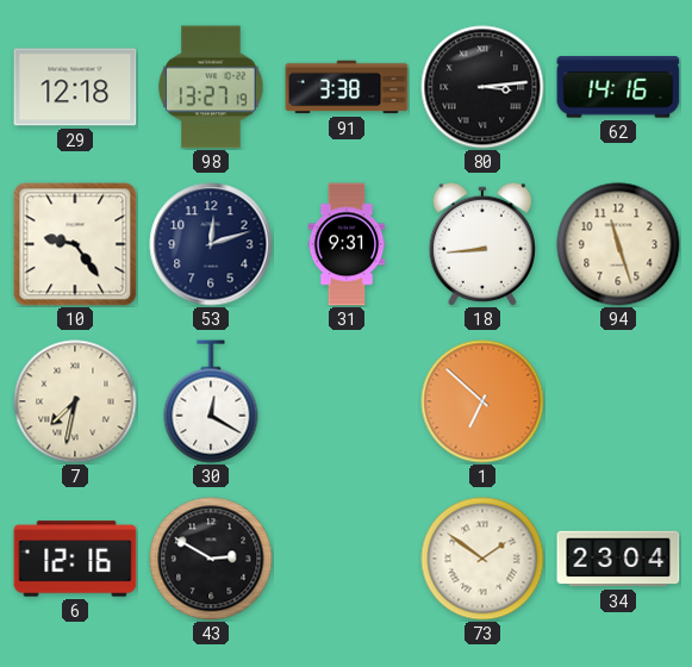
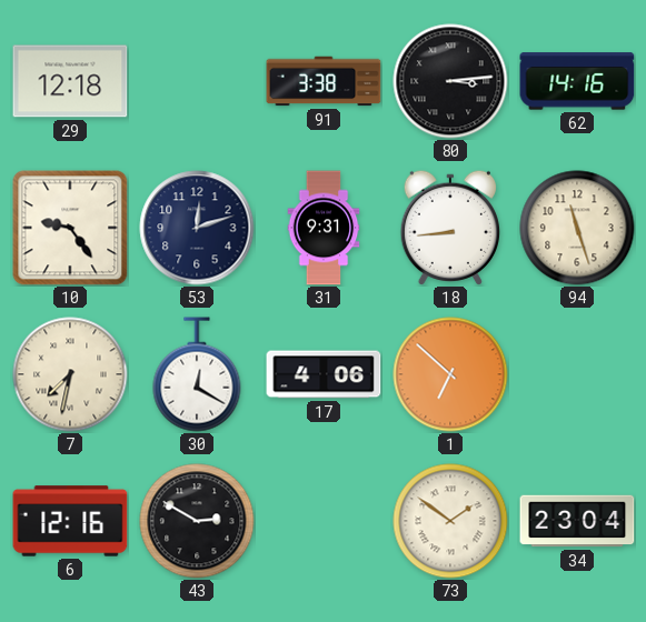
98: 13:27 -> none
17: none -> 4:06
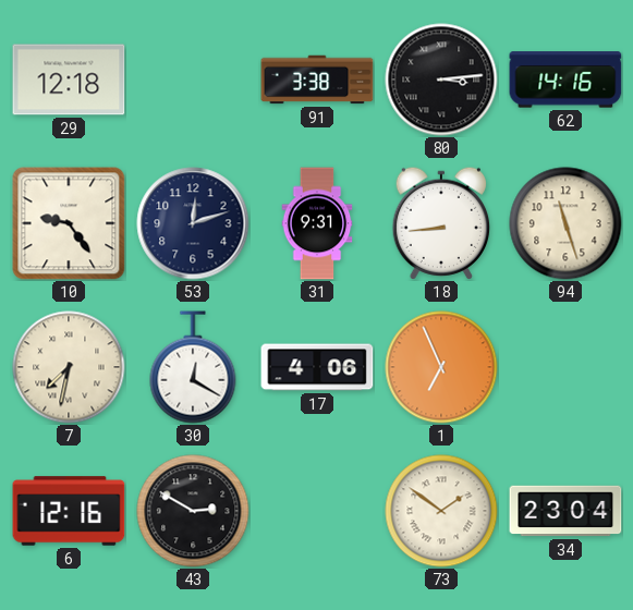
1: 6:52 -> 6:56
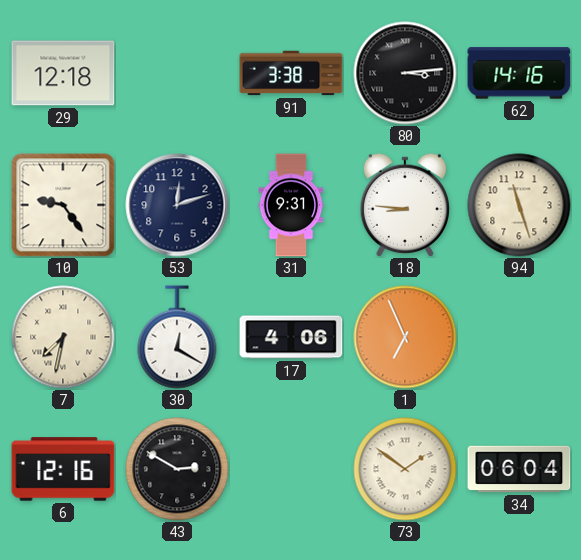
18: 8:44 -> 8:46
34: 23:04 -> 06:04
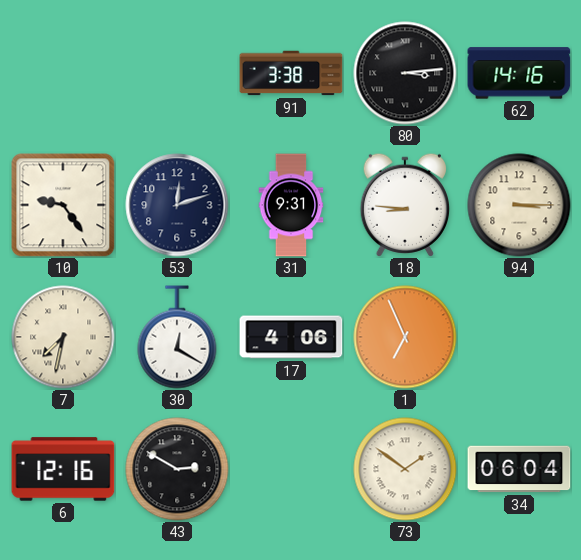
29: 12:18 -> none
94: 11:27 -> 3:15
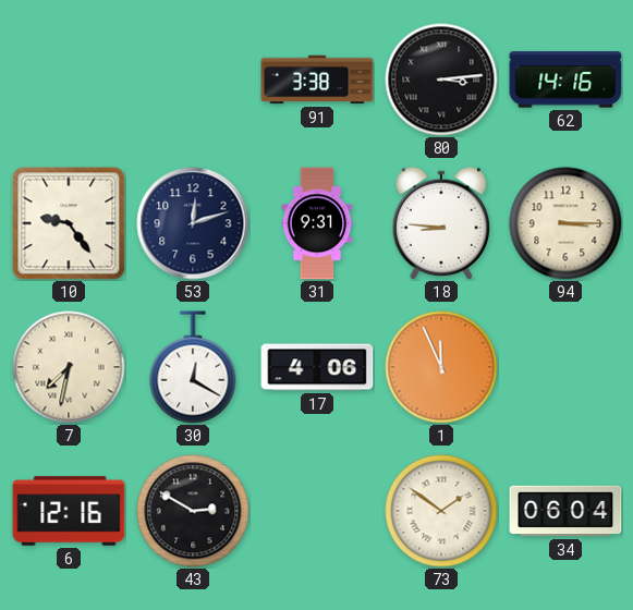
1: 6:56 -> 11:56
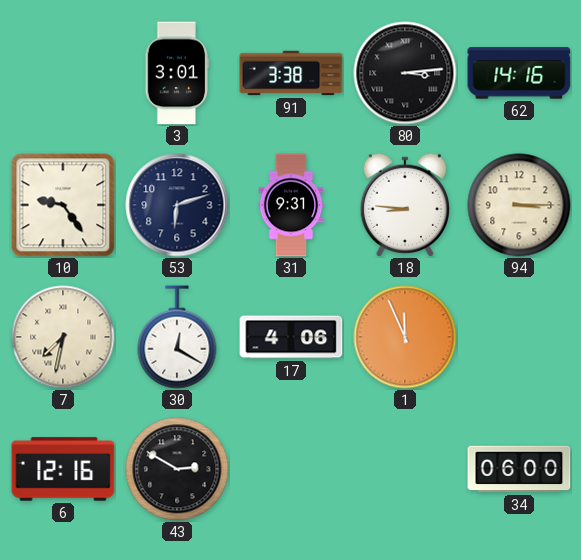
3: none -> 3:01
53: 12:12 -> 6:12
73: 1:51 -> none
34: 06:04 -> 06:00
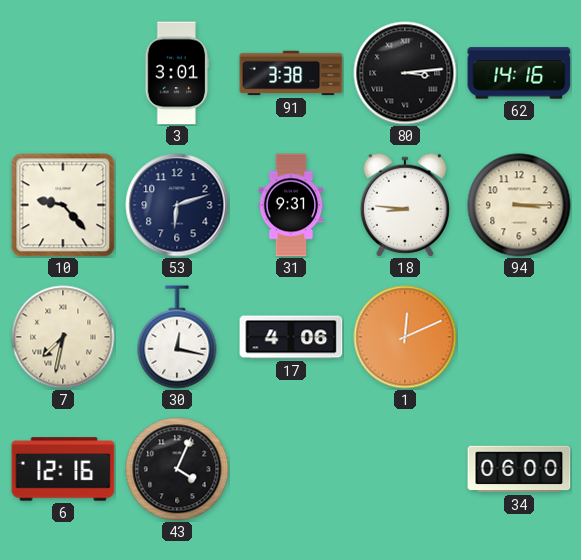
10: 9:24 -> 9:23
30: 12:20 -> 12:17
1: 11:56 -> 12:11
43: 2:50 -> 4:04
